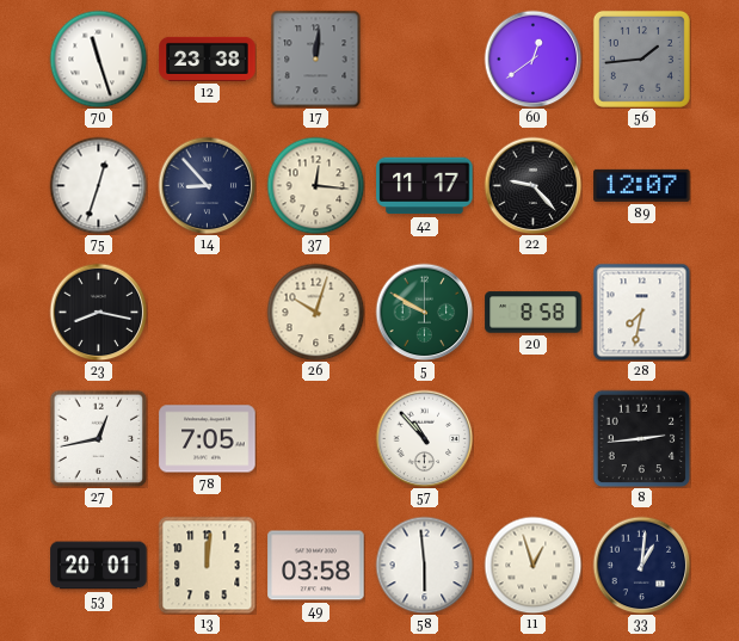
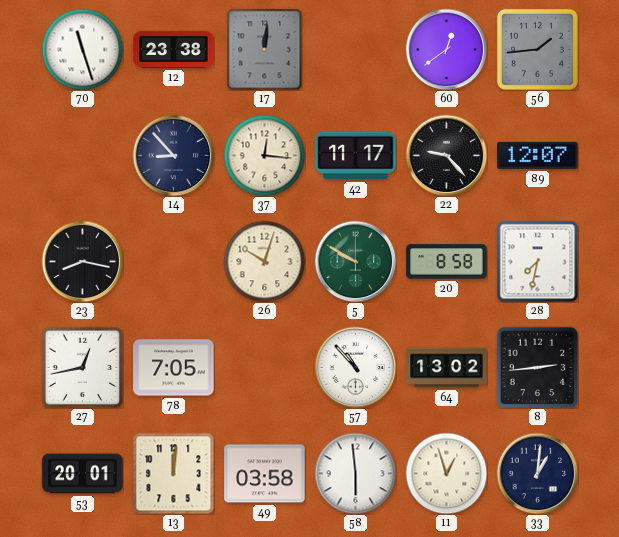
75: 12:33 -> none
64: none -> 13:02
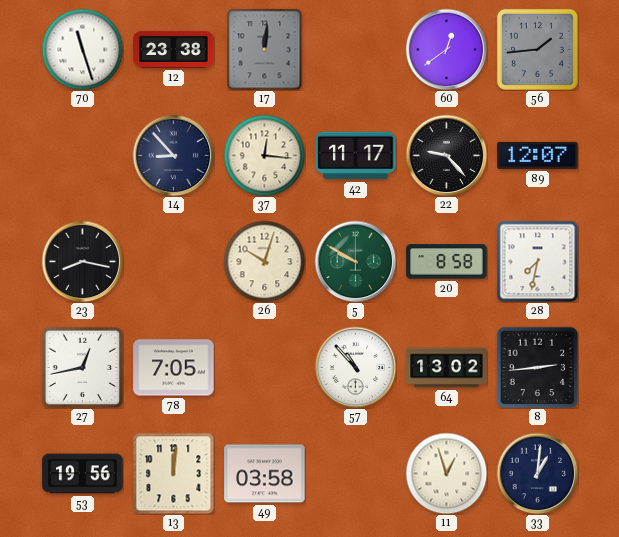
53: 20:01 -> 19:56
58: 5:59 -> none
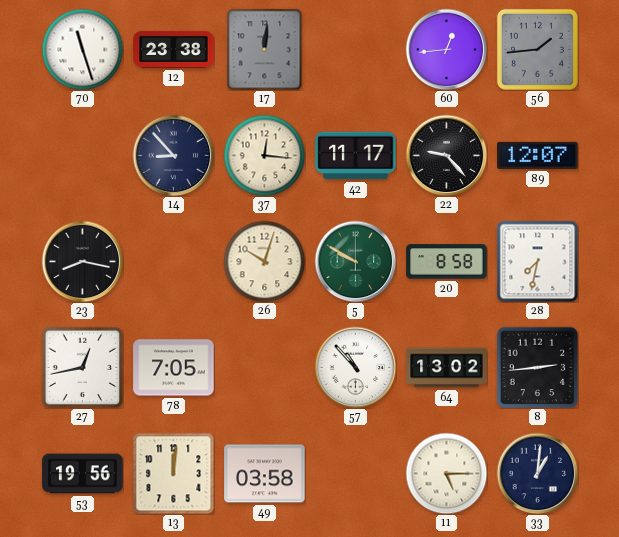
60: 12:39 -> 12:44
11: 12:57 -> 5:15
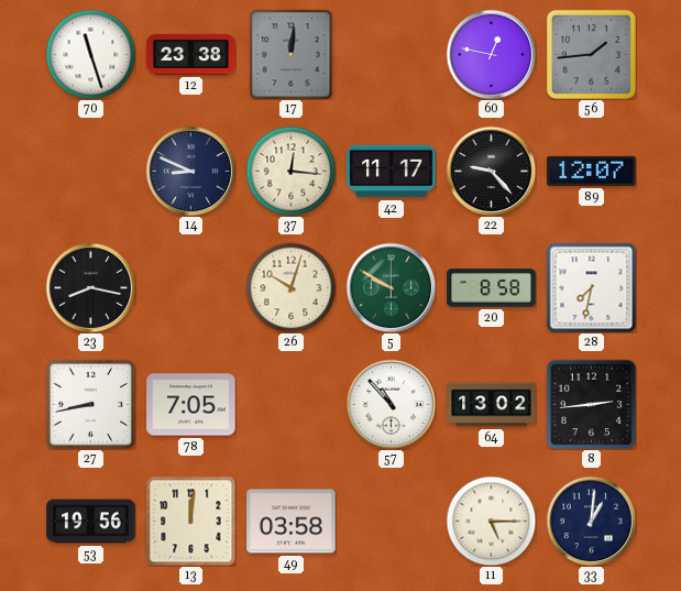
60: 12:44 -> 12:47
14: 8:53 -> 8:49
27: 12:43 -> 8:43
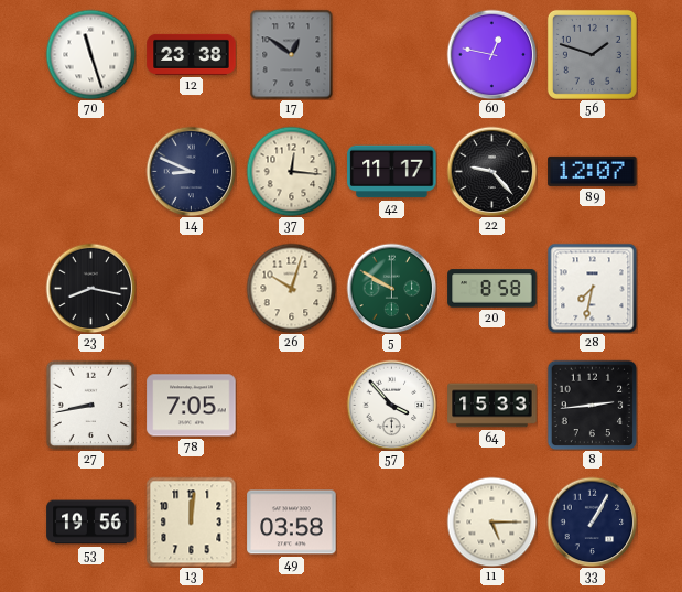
17: 12:01 -> 12:51
56: 1:44 -> 1:48
57: 10:53 -> 3:53
64: 13:02 -> 15:33
33: 1:01 -> 1:05
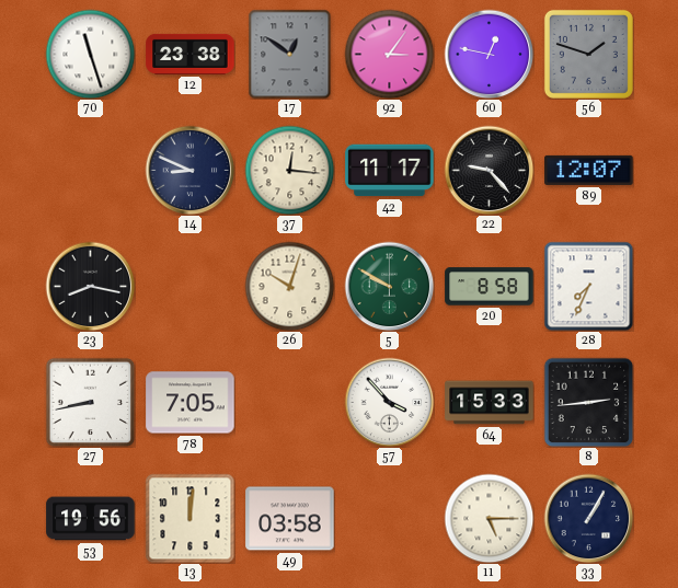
92: none -> 3:06
28: 7:32 -> 7:34
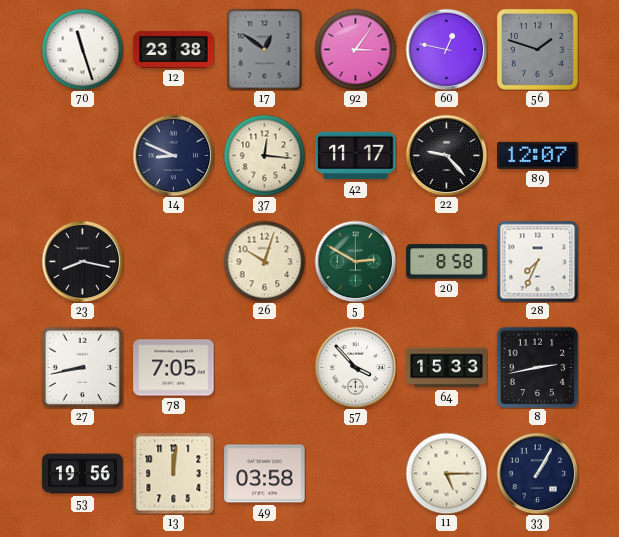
5: 9:50 -> 2:50
8: 2:44 -> 2:43
